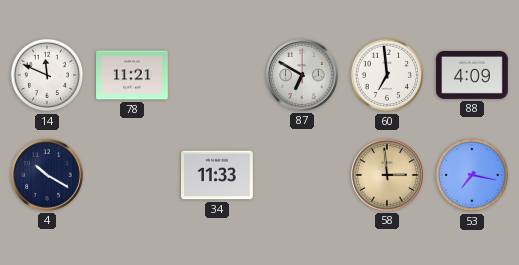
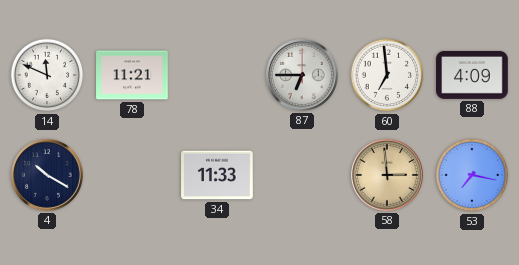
87: 6:50 -> 6:45
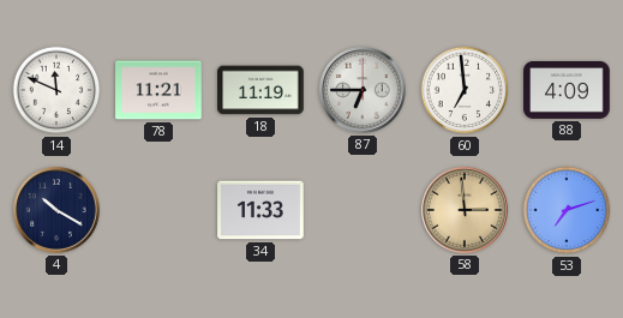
18: none -> 11:19
53: 7:17 -> 7:12
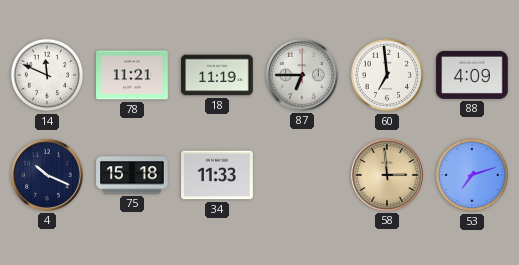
4: 10:20 -> 10:19
75: none -> 15:18
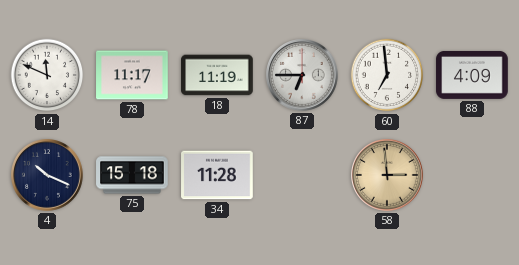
78: 11:21 -> 11:17
34: 11:33 -> 11:28
53: 7:12 -> none
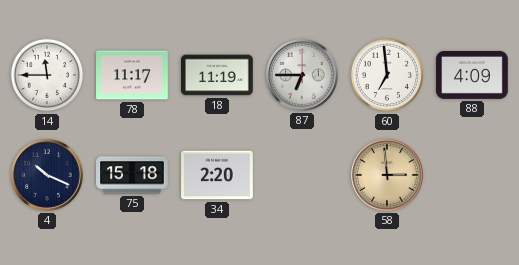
14: 11:49 -> 11:45
34: 11:28 -> 2:20
